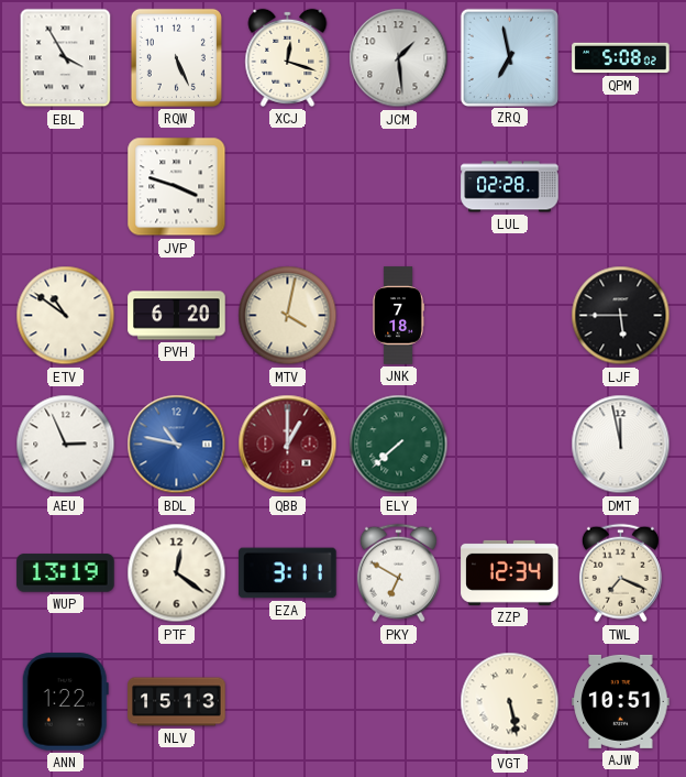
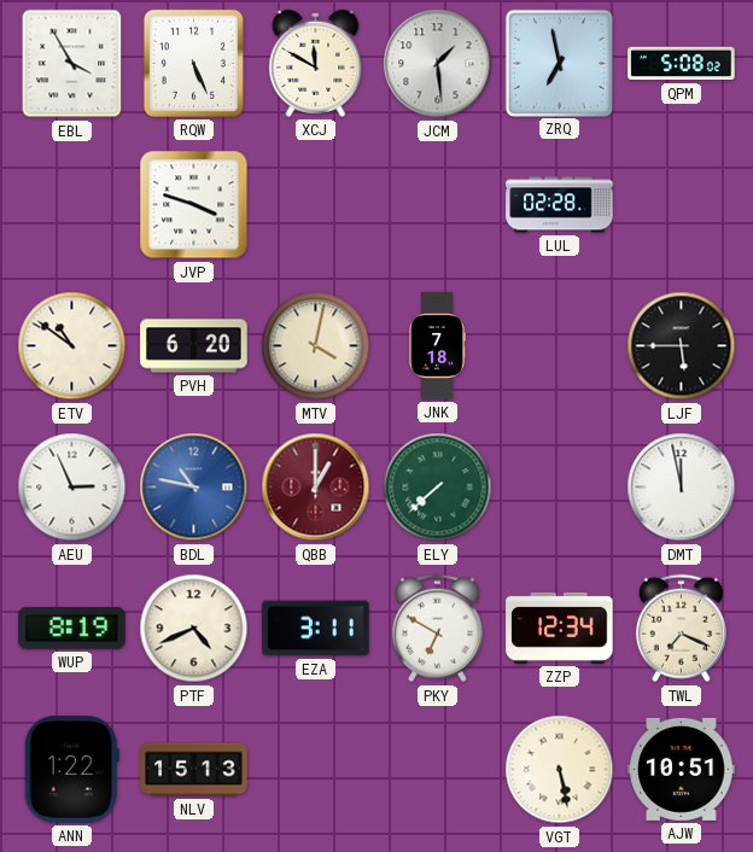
XCJ: 12:18 -> 11:50
WUP: 13:19 -> 8:19
PTF: 12:21 -> 4:41
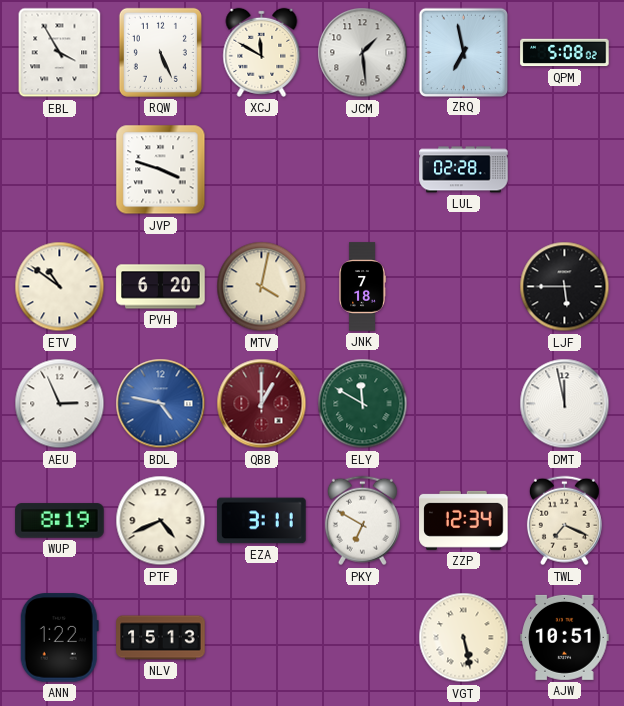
BDL: 10:47 -> 4:47
ELY: 7:38 -> 11:50
